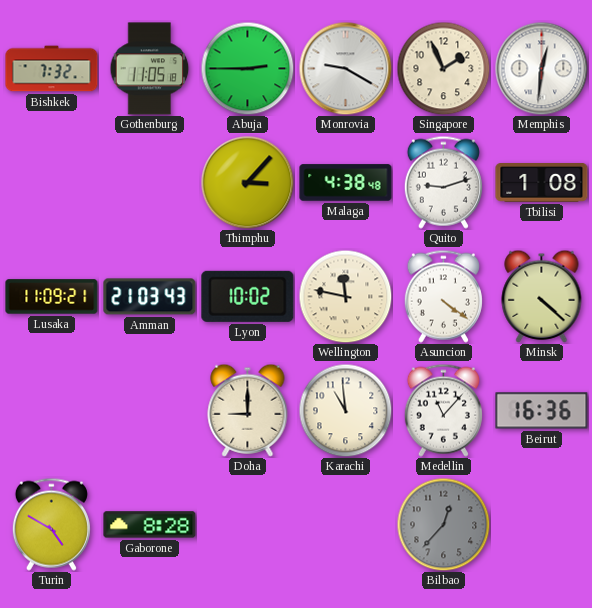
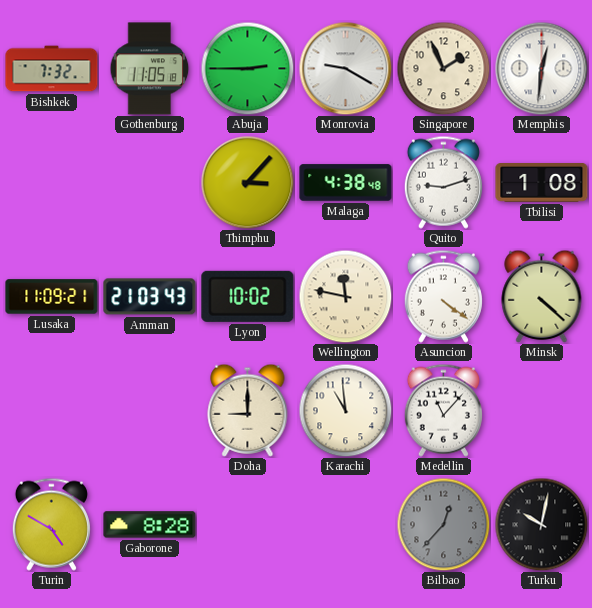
Beirut: 16:36 -> none
Turku: none -> 10:02
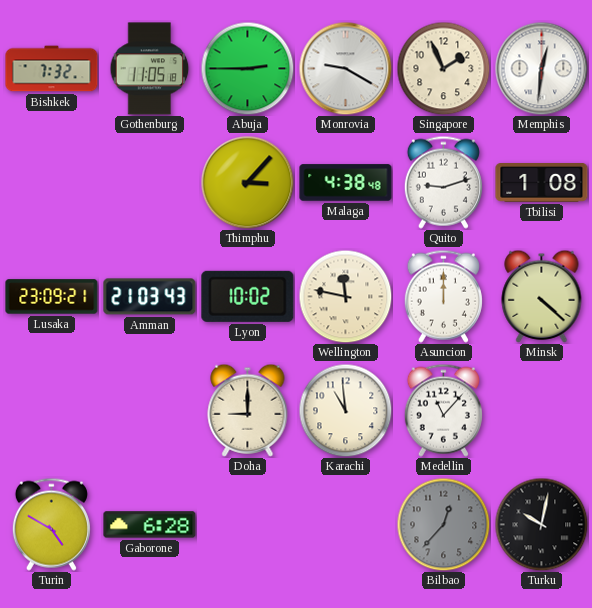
Lusaka: 11:09 -> 23:09
Asuncion: 4:21 -> 12:00
Gaborone: 8:28 -> 6:28
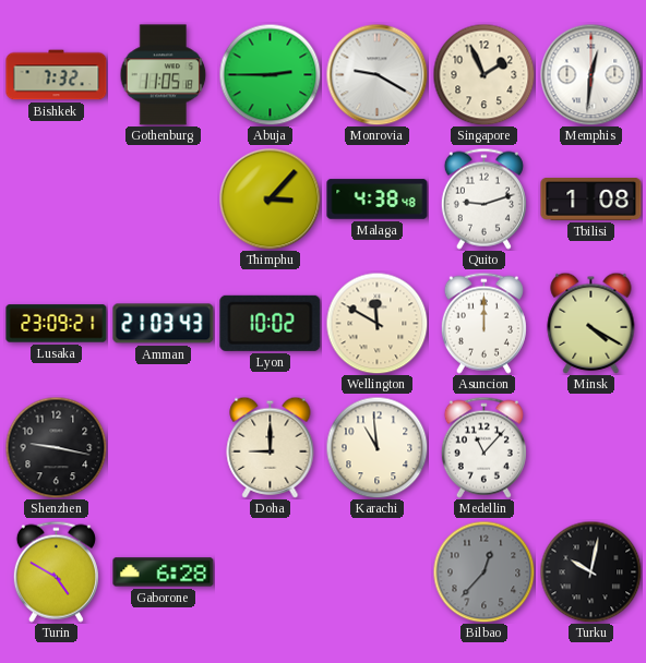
Wellington: 11:47 -> 11:50
Minsk: 4:22 -> 4:20
Shenzhen: none -> 9:17
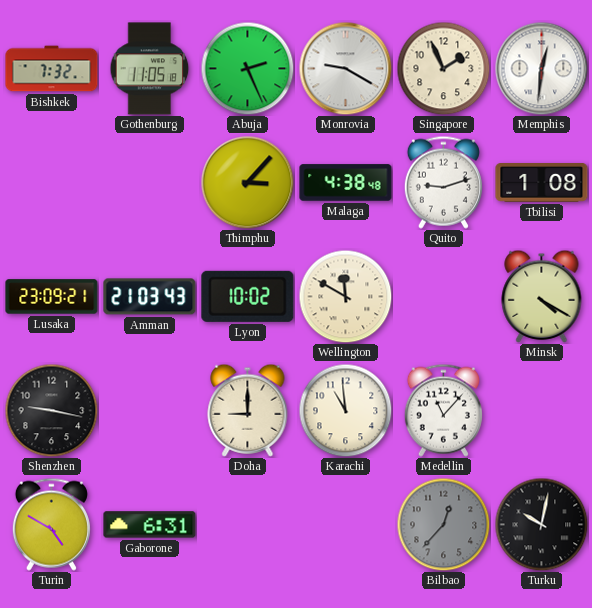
Abuja: 2:45 -> 2:26
Asuncion: 12:00 -> none
Gaborone: 6:28 -> 6:31
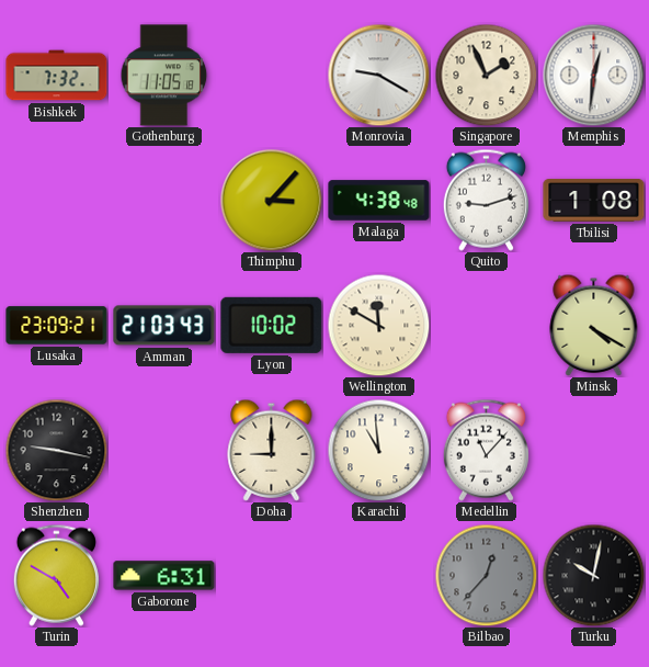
Abuja: 2:26 -> none
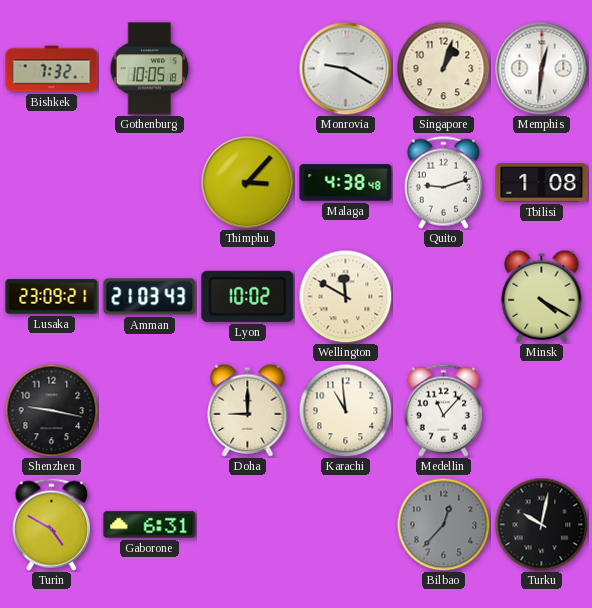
Gothenburg: 11:05 -> 10:05
Singapore: 1:56 -> 1:03
